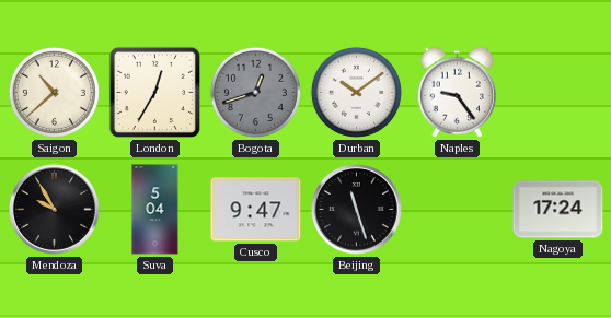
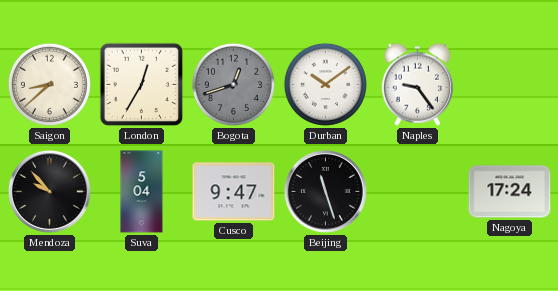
Saigon: 10:38 -> 8:38
Mendoza: 9:55 -> 9:53
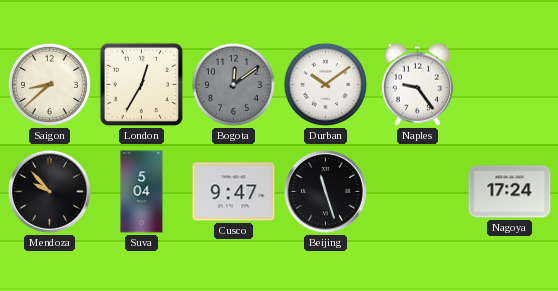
Bogota: 12:42 -> 12:09
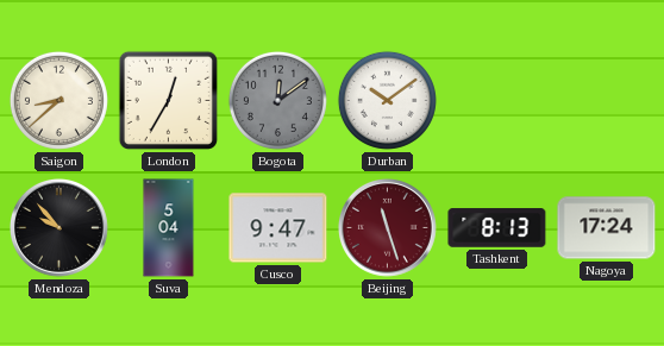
Naples: 9:24 -> none
Beijing dial: black -> burgundy
Tashkent: none -> 8:13
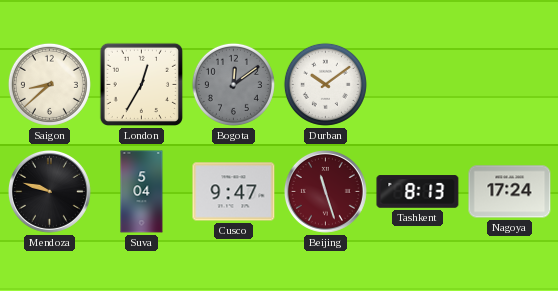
Mendoza: 9:53 -> 9:48
